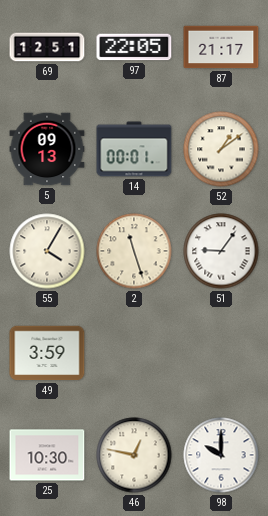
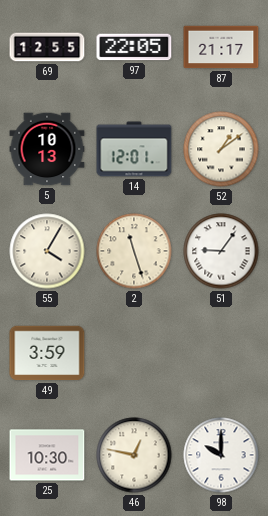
69: 12:51 -> 12:55
5: 09:13 -> 10:13
14: 00:01 -> 12:01
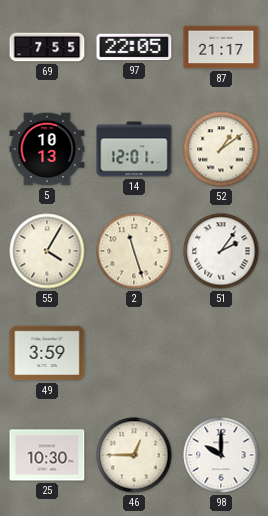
69: 12:55 -> 7:55
51: 9:06 -> 2:06
46: 12:47 -> 12:45
